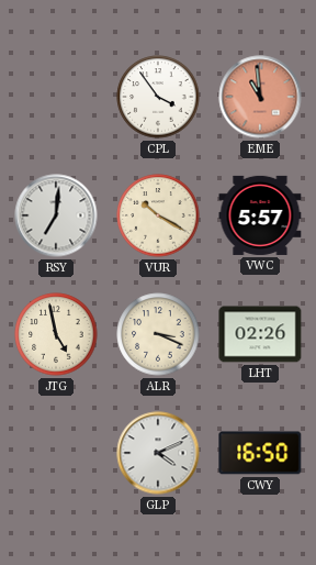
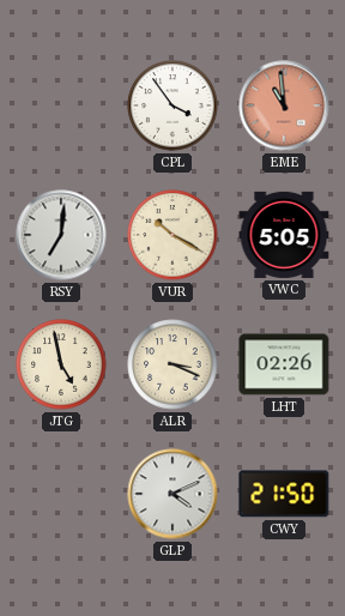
VWC: 5:57 -> 5:05
CWY: 16:50 -> 21:50
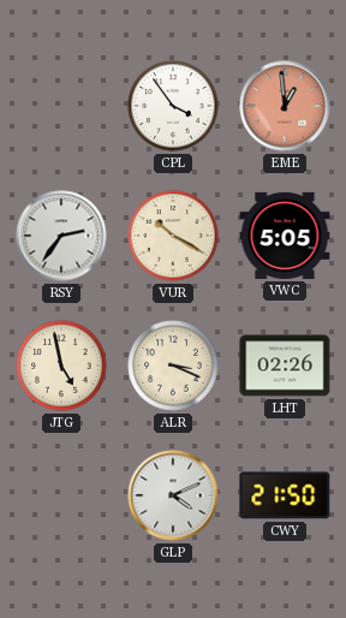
EME: 10:59 -> 12:59
RSY: 7:01 -> 2:36
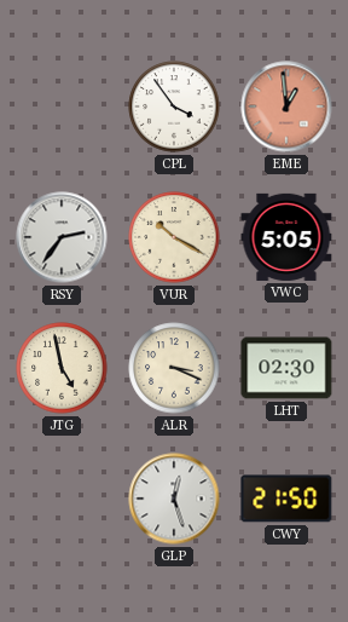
LHT: 02:26 -> 02:30
GLP: 4:11 -> 12:27
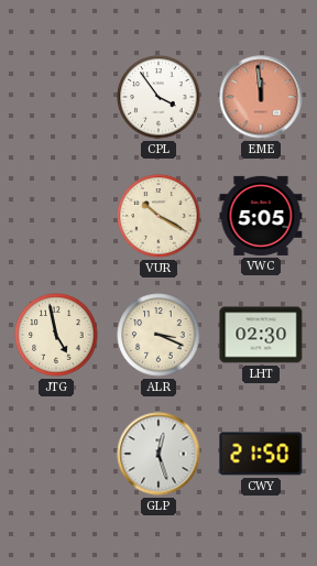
EME: 12:59 -> 11:59
RSY: 2:36 -> none
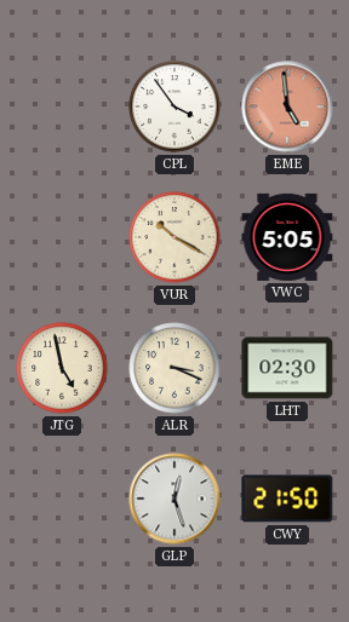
EME: 11:59 -> 4:59
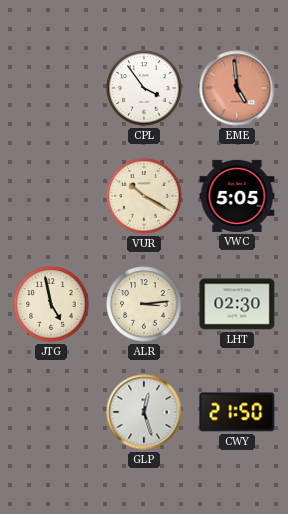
ALR: 3:19 -> 3:14
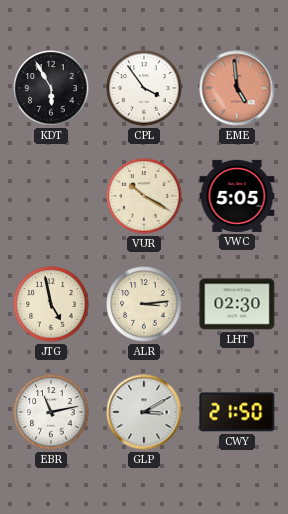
KDT: none -> 5:55
EBR: none -> 11:13
GLP: 12:27 -> 3:10
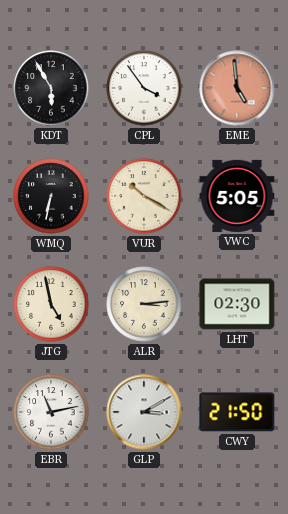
WMQ: none -> 6:32
